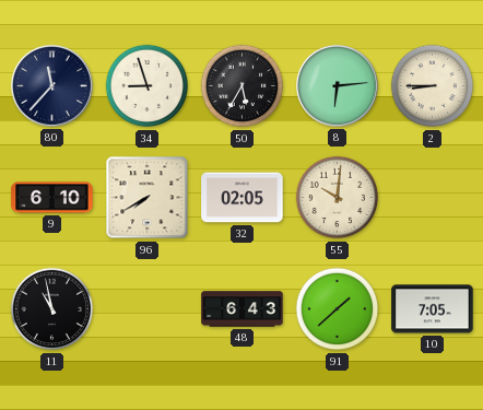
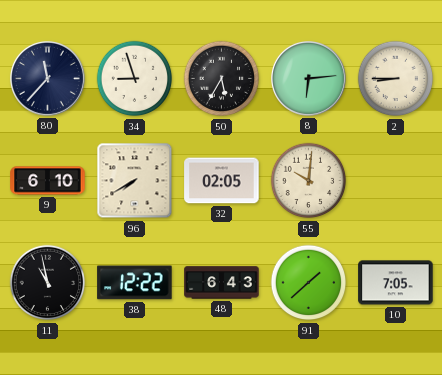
38: none -> 12:22
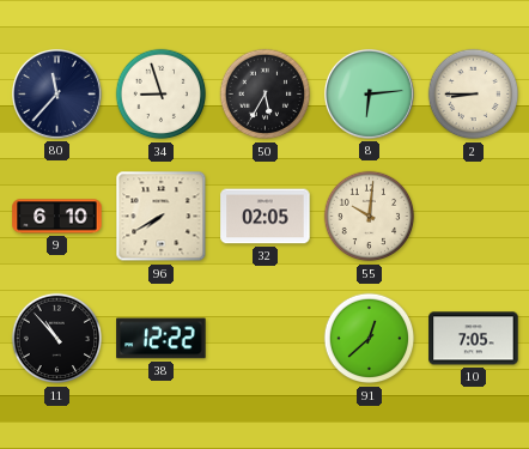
11: 10:58 -> 10:53
48: 6:43 -> none
91: 1:38 -> 12:38
